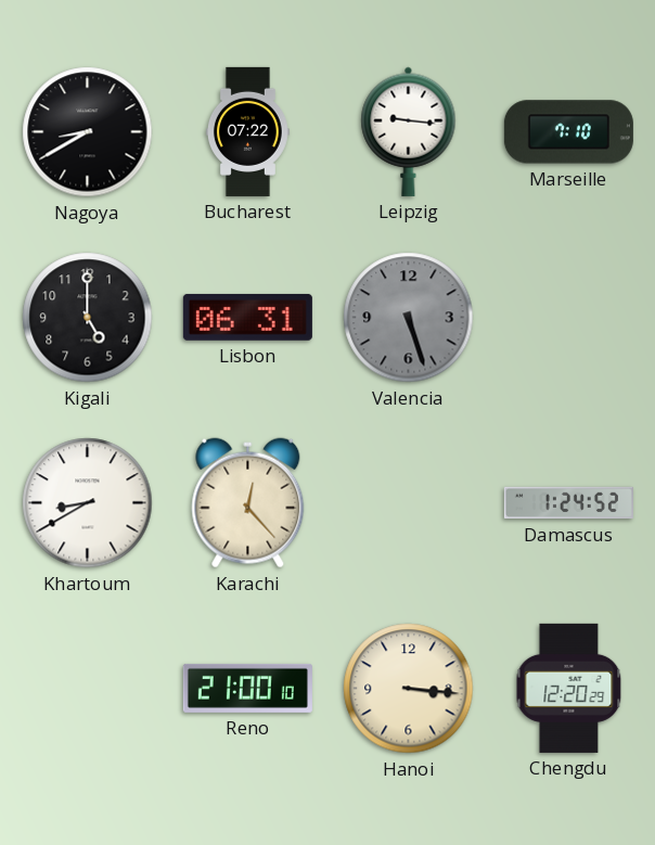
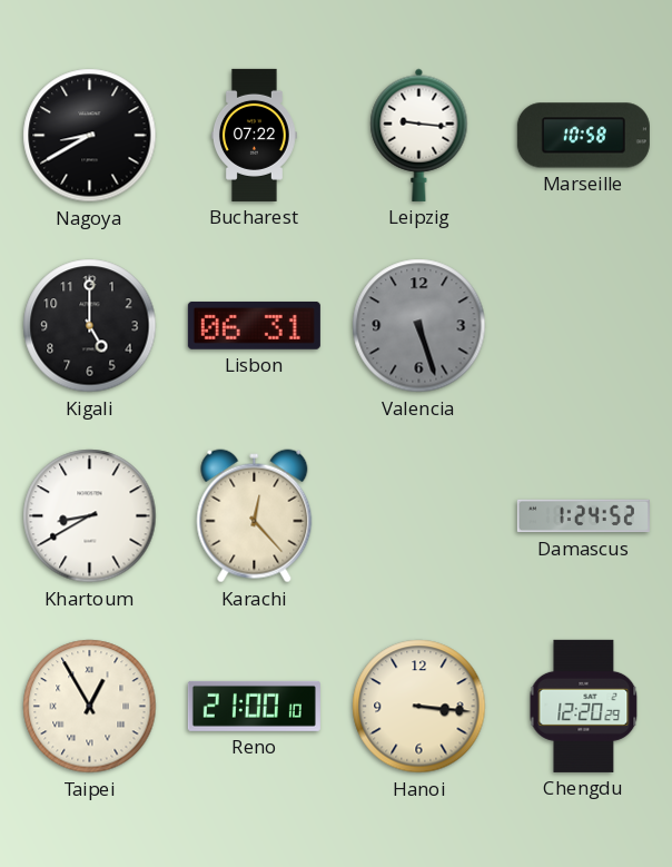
Marseille: 7:10 -> 10:58
Taipei: none -> 12:55
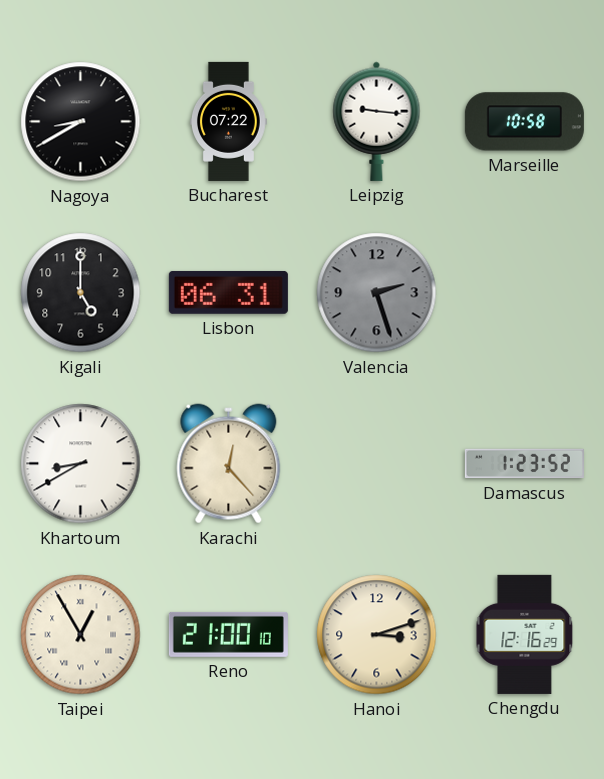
Valencia: 5:27 -> 2:27
Damascus: 1:24 -> 1:23
Hanoi: 3:16 -> 3:12
Chengdu: 12:20 -> 12:16
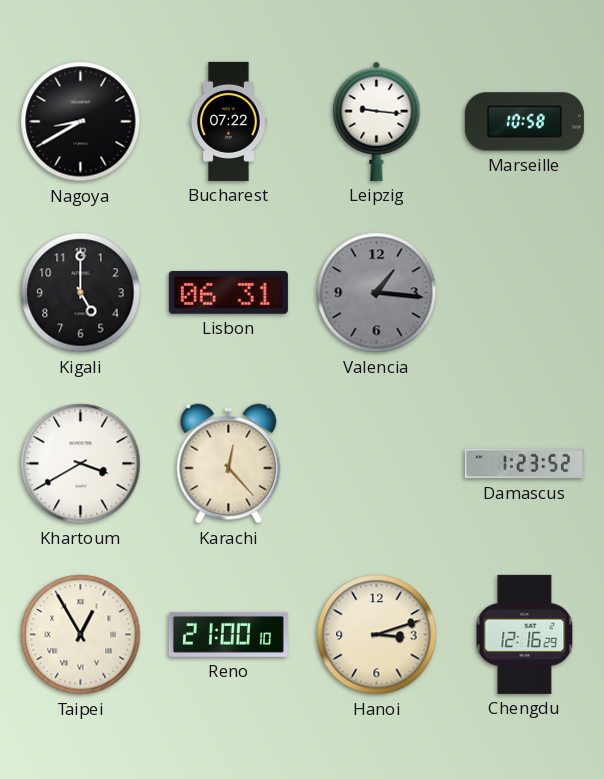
Valencia: 2:27 -> 1:16
Khartoum: 8:40 -> 3:40
